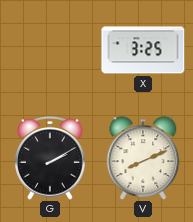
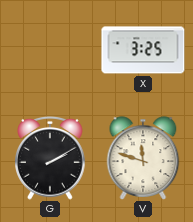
V: 8:11 -> 11:48
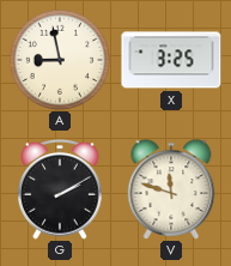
A: none -> 8:58
